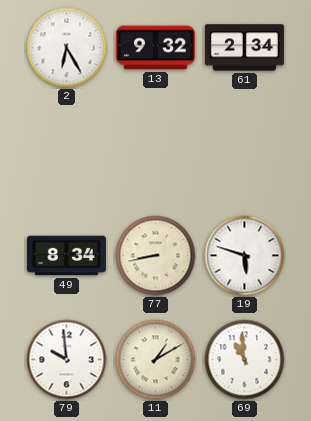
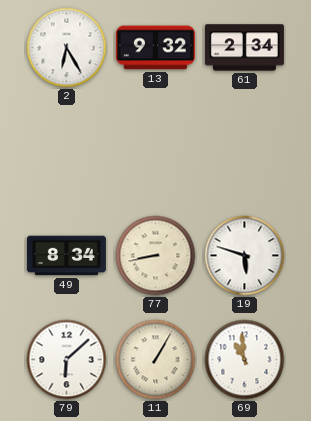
79: 9:59 -> 6:08
11: 1:10 -> 1:05
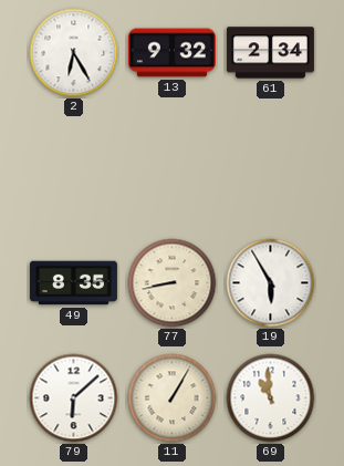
49: 8:34 -> 8:35
19: 5:48 -> 5:55
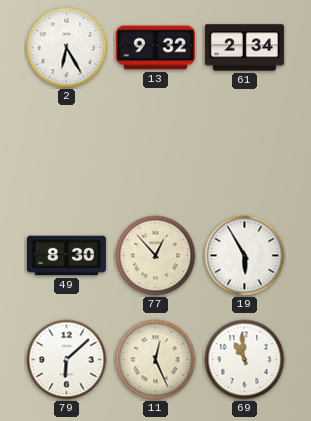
49: 8:35 -> 8:30
77: 8:43 -> 12:53
11: 1:05 -> 12:26
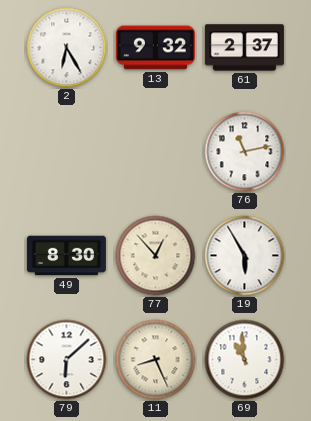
61: 2:34 -> 2:37
76: none -> 11:13
11: 12:26 -> 8:26
